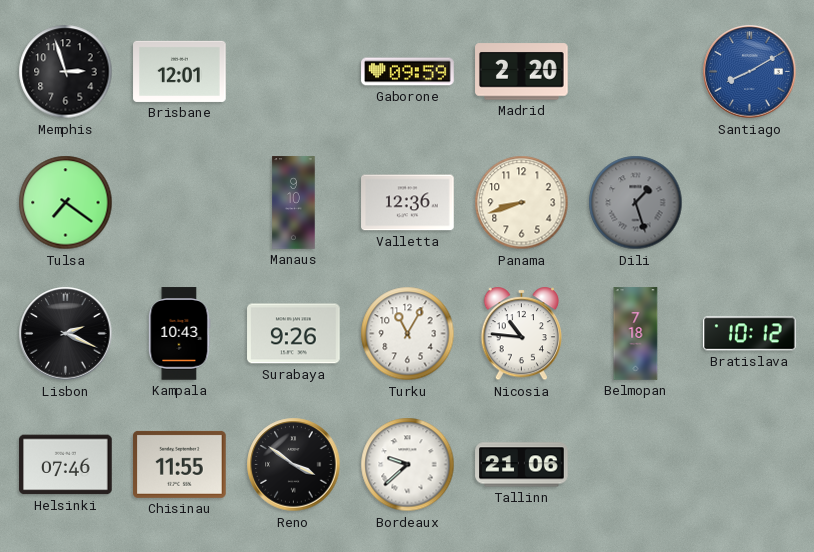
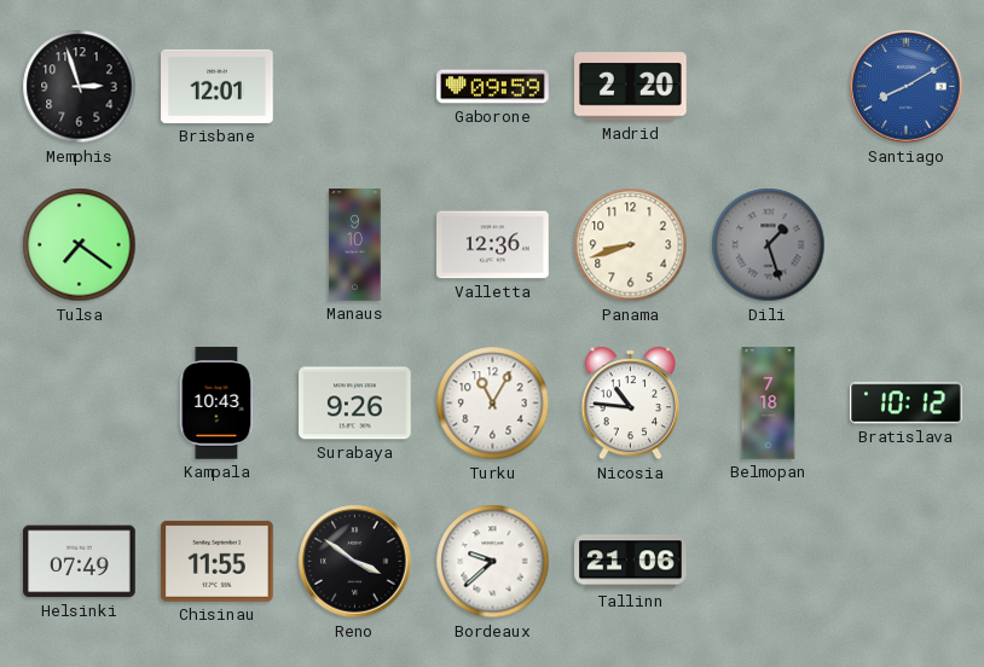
Lisbon: 2:19 -> none
Helsinki: 07:46 -> 07:49
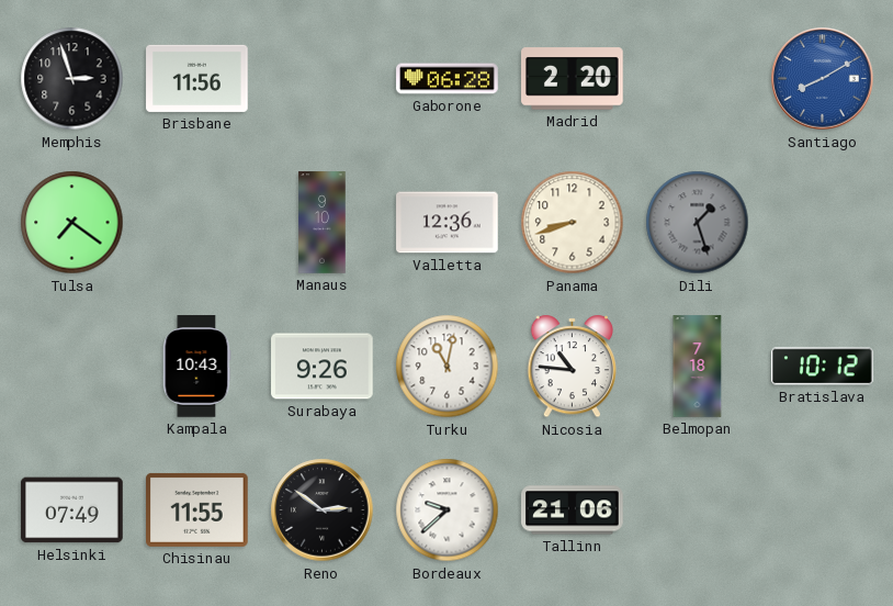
Brisbane: 12:01 -> 11:56
Gaborone: 09:59 -> 06:28
Turku: 11:05 -> 11:02
Reno: 3:51 -> 2:51
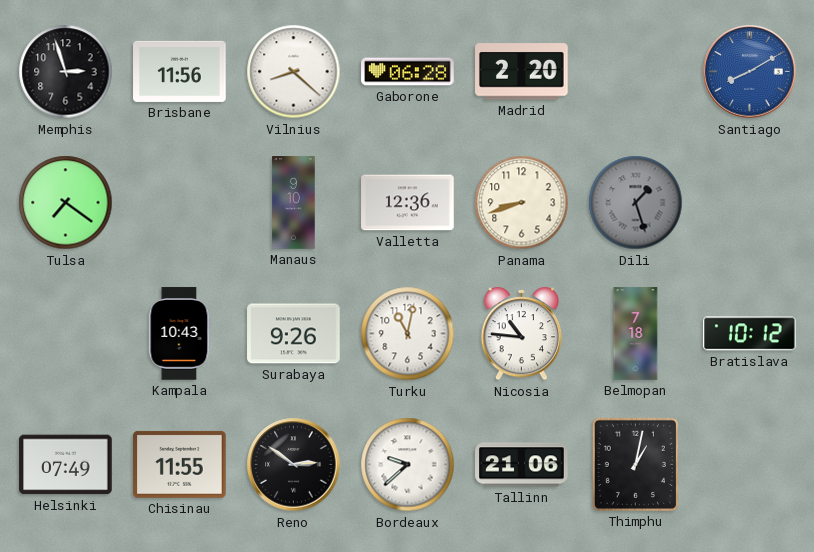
Vilnius: none -> 8:22
Thimphu: none -> 1:02
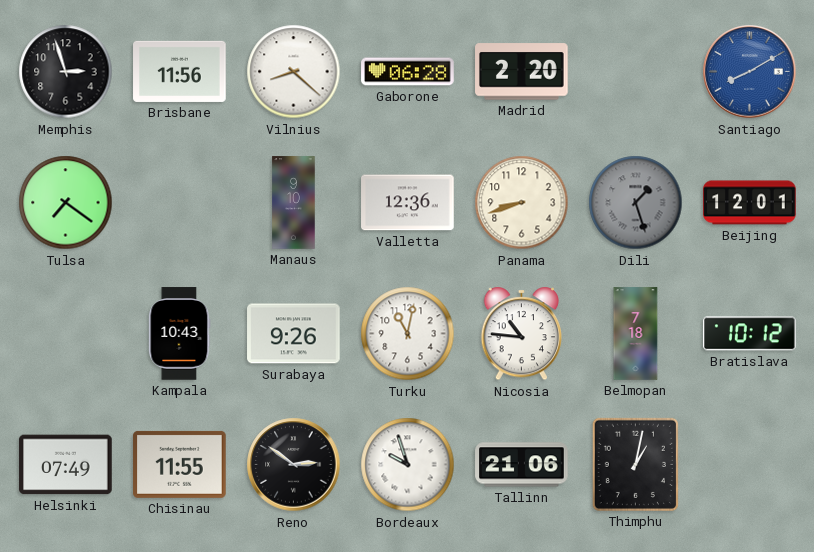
Beijing: none -> 12:01
Bordeaux: 9:38 -> 9:57
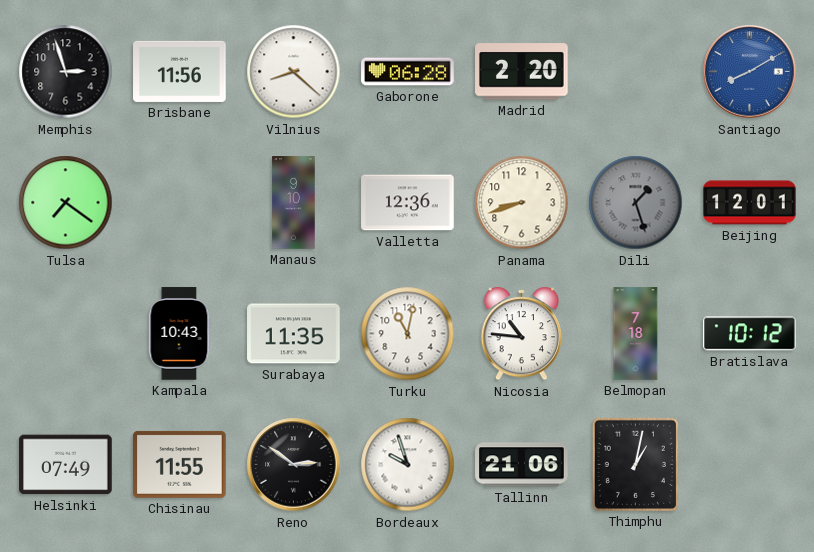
Surabaya: 9:26 -> 11:35
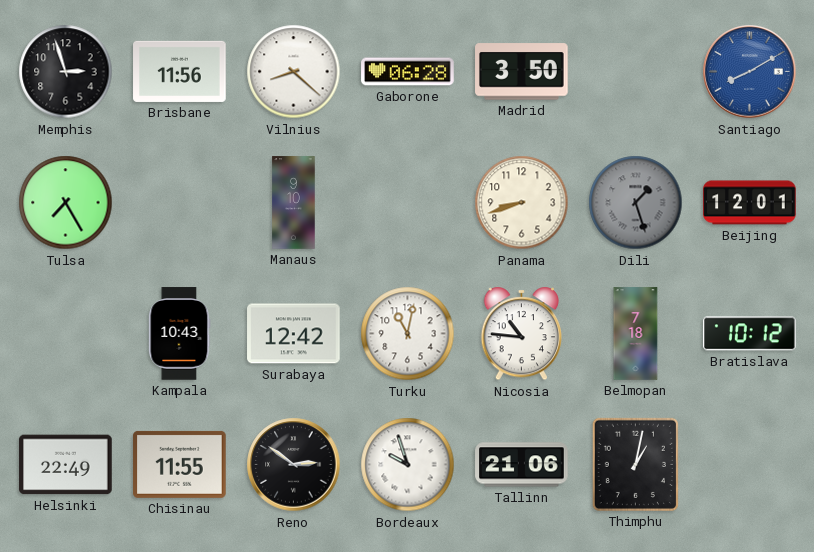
Madrid: 2:20 -> 3:50
Tulsa: 7:21 -> 7:25
Valletta: 12:36 -> none
Surabaya: 11:35 -> 12:42
Helsinki: 07:49 -> 22:49
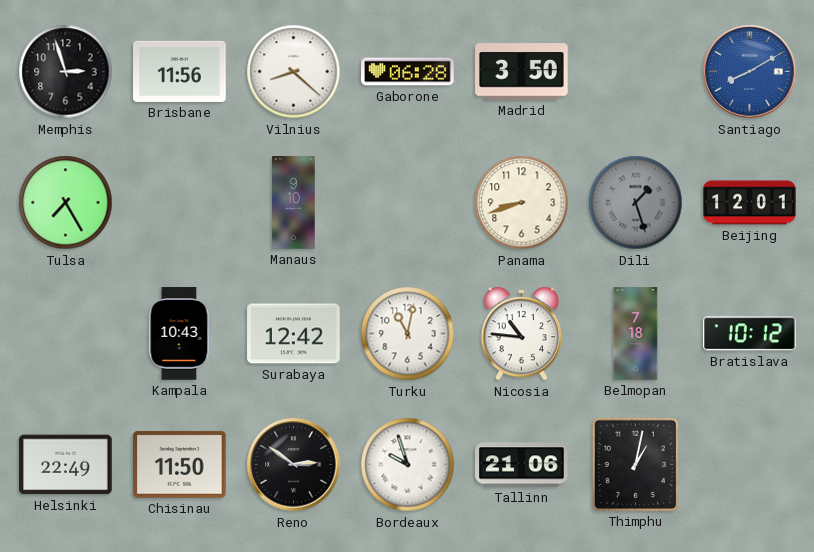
Chisinau: 11:55 -> 11:50
